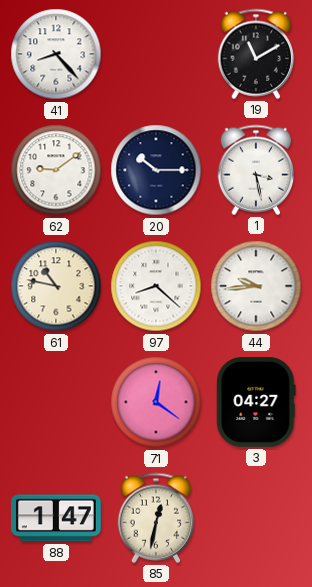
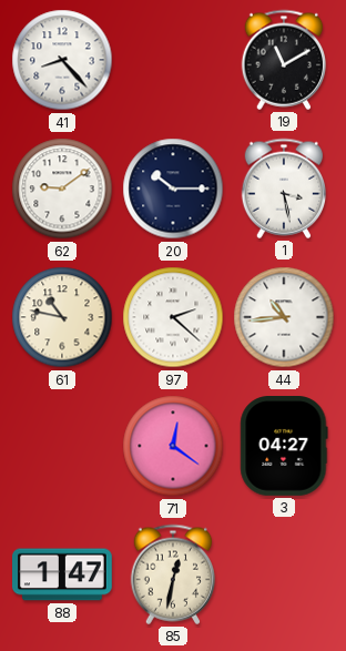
97: 8:22 -> 2:22
44: 9:44 -> 10:44
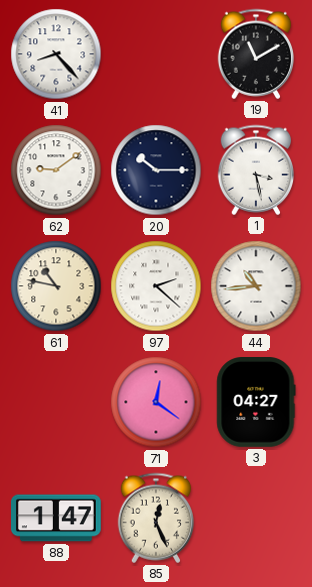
85: 12:32 -> 12:26
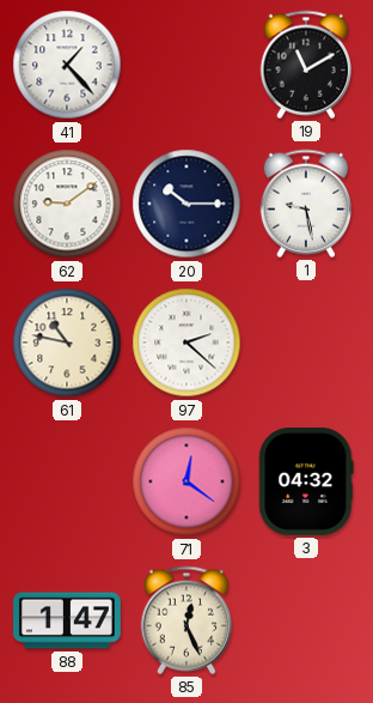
41: 8:23 -> 1:23
1: 3:28 -> 9:28
44: 10:44 -> none
3: 04:27 -> 04:32
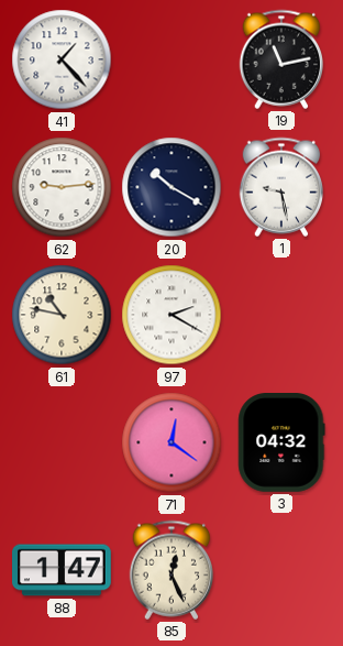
19: 11:10 -> 11:13
62: 9:09 -> 9:14
20: 10:15 -> 10:20
97: 2:22 -> 2:20
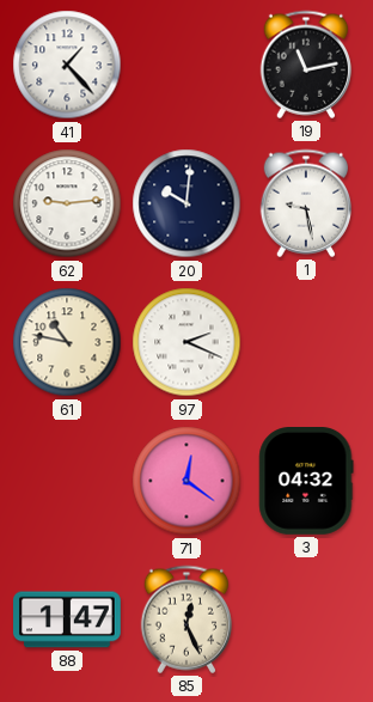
20: 10:20 -> 10:01
97: 2:20 -> 2:19
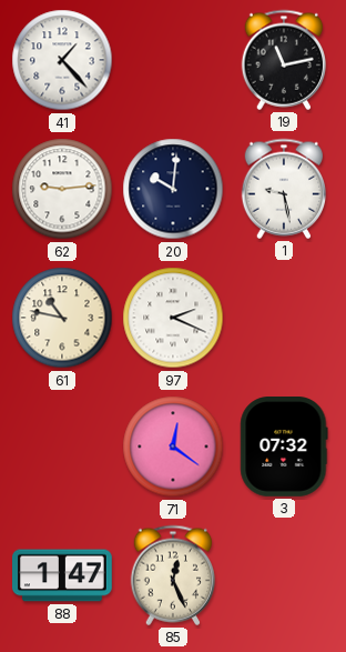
3: 04:32 -> 07:32
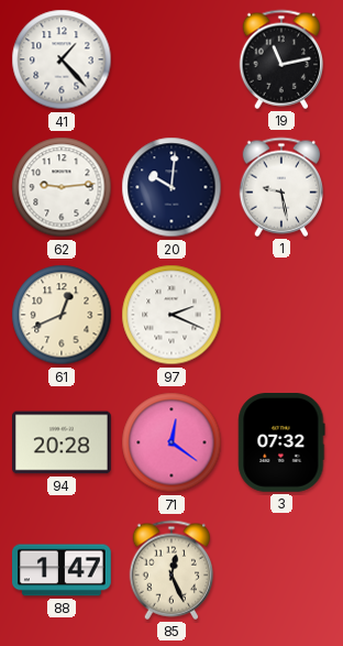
61: 10:47 -> 12:41
94: none -> 20:28
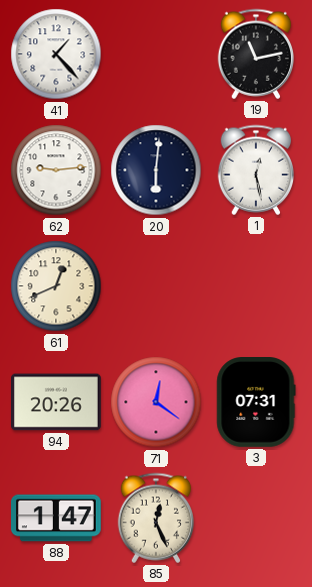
20: 10:01 -> 6:01
1: 9:28 -> 12:28
97: 2:19 -> none
94: 20:28 -> 20:26
3: 07:32 -> 07:31
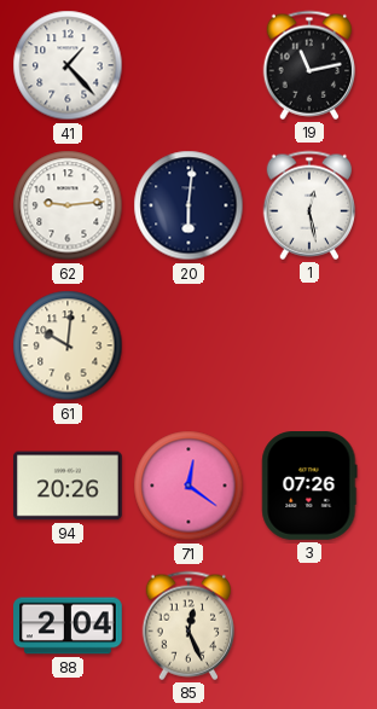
61: 12:41 -> 10:01
3: 07:31 -> 07:26
88: 1:47 -> 2:04
